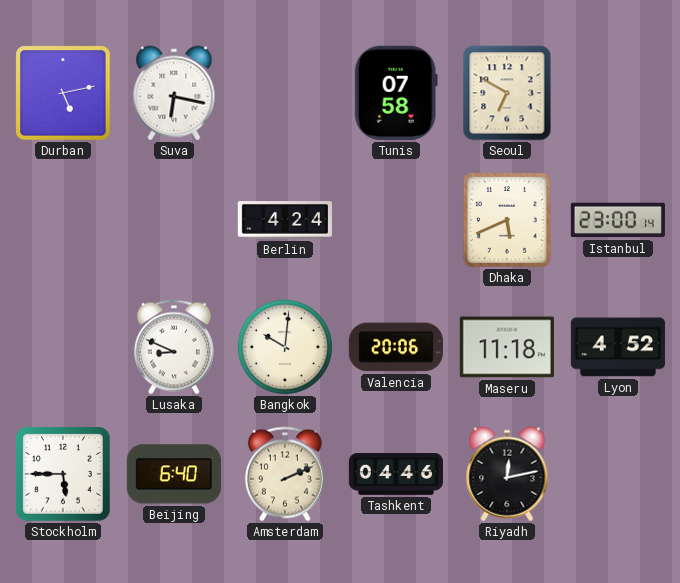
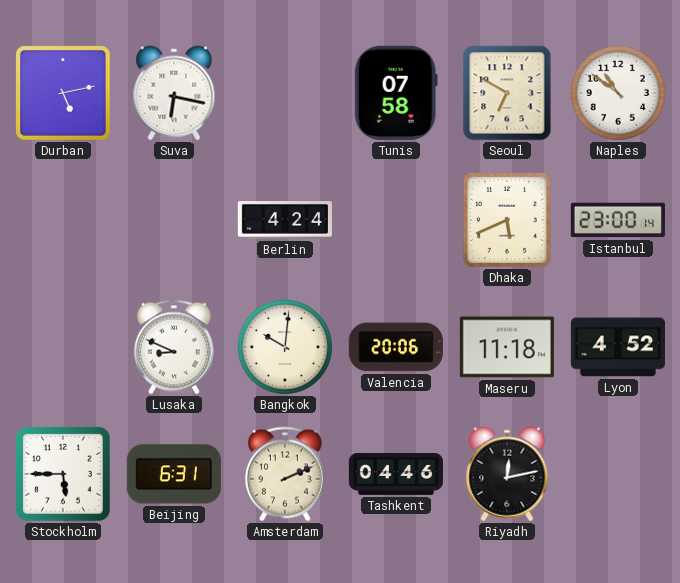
Naples: none -> 10:51
Beijing: 6:40 -> 6:31
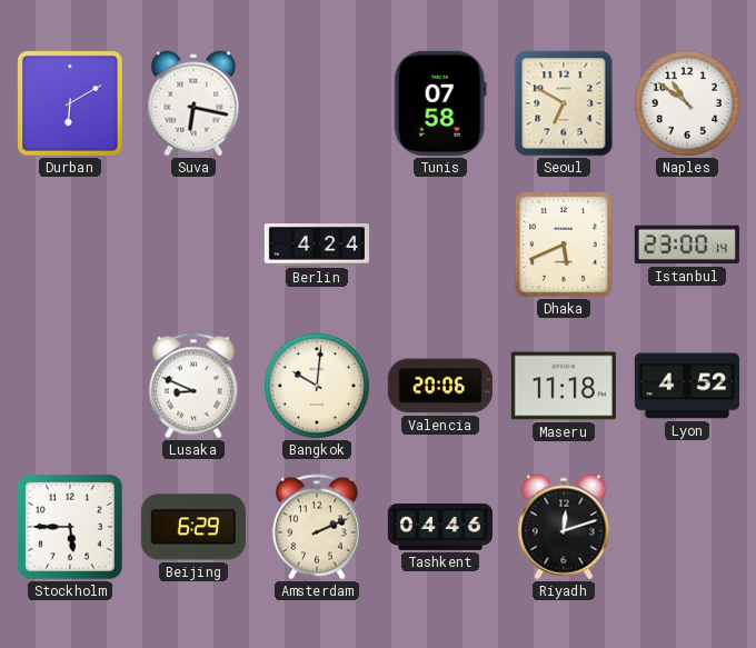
Durban: 5:13 -> 6:10
Beijing: 6:31 -> 6:29
Riyadh: 12:13 -> 12:12
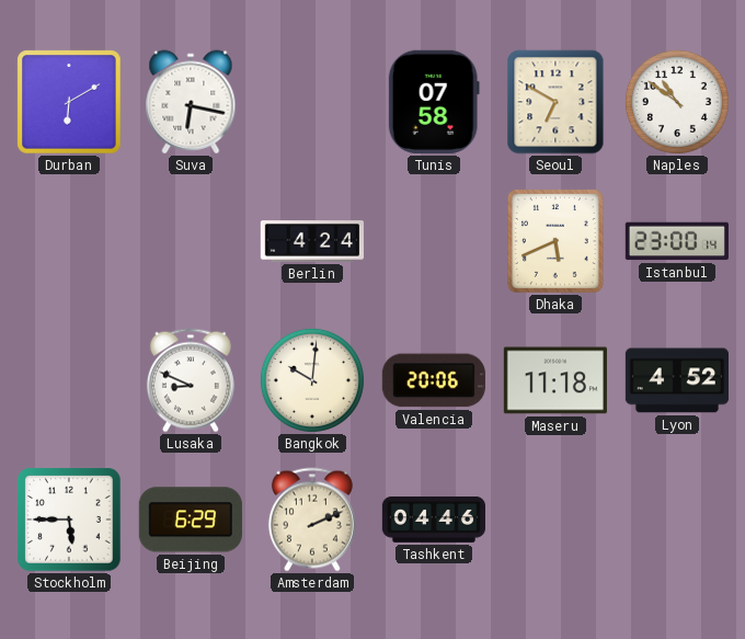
Riyadh: 12:12 -> none
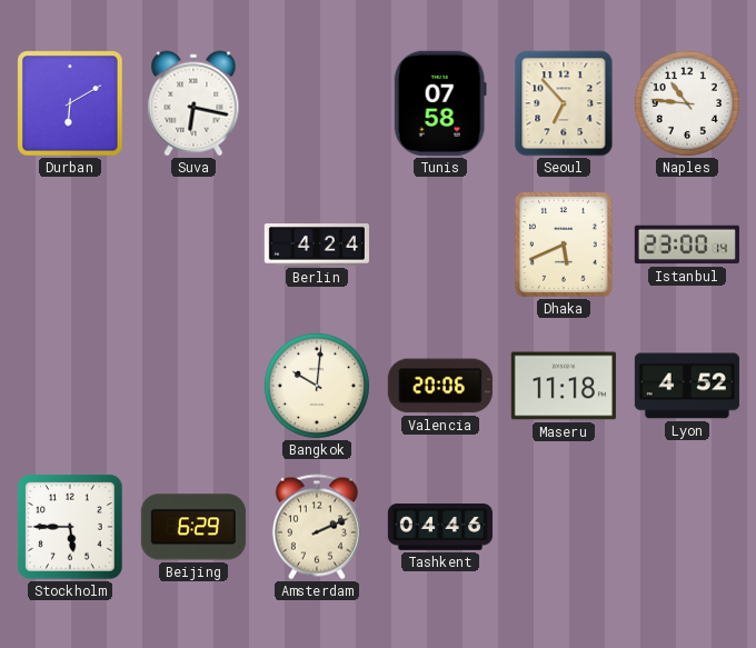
Seoul: 6:50 -> 6:53
Naples: 10:51 -> 10:46
Lusaka: 8:49 -> none
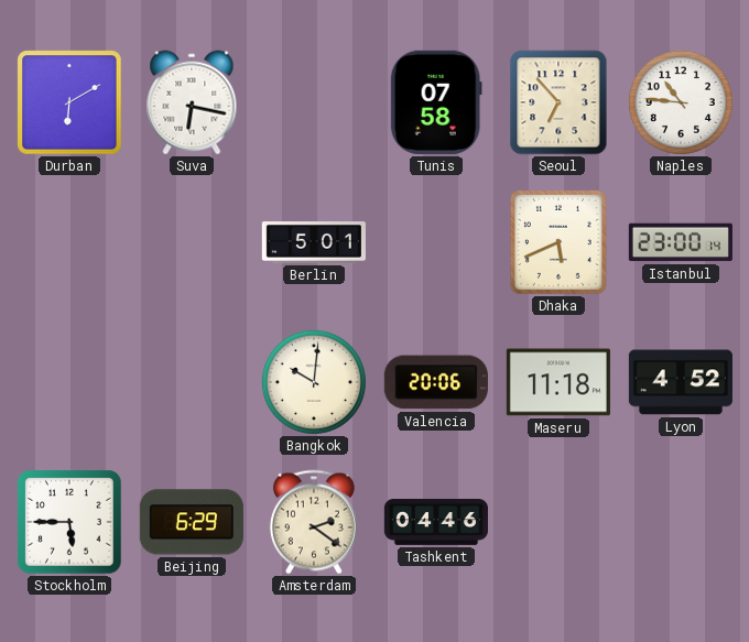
Berlin: 4:24 -> 5:01
Amsterdam: 2:11 -> 2:21
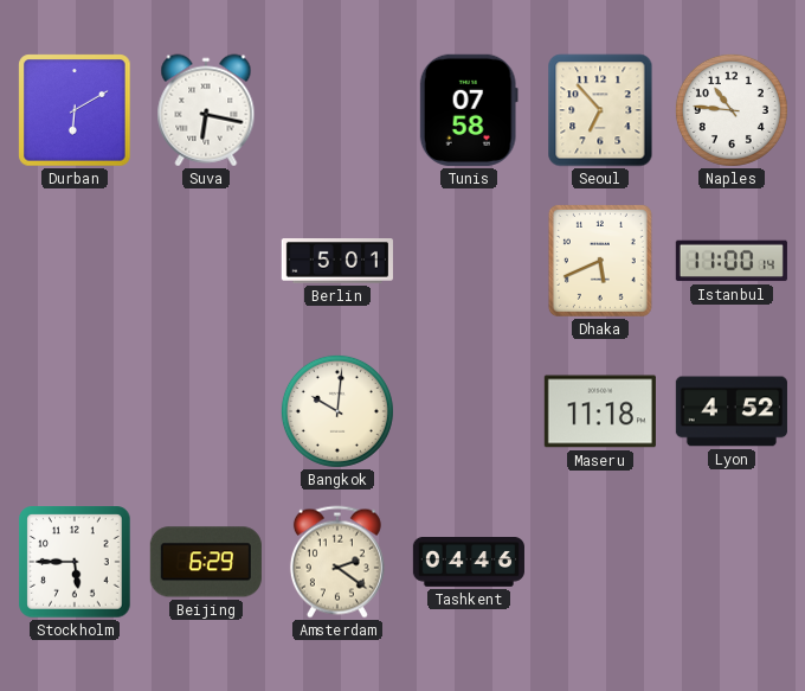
Istanbul: 23:00 -> 11:00
Valencia: 20:06 -> none
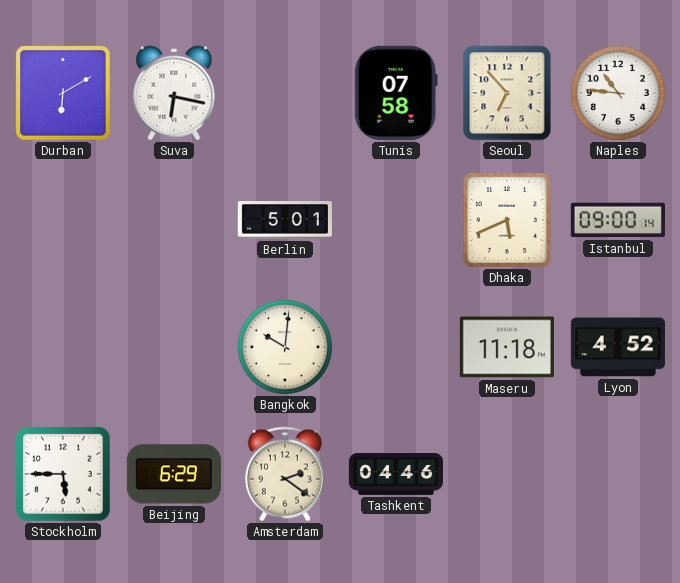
Istanbul: 11:00 -> 09:00
